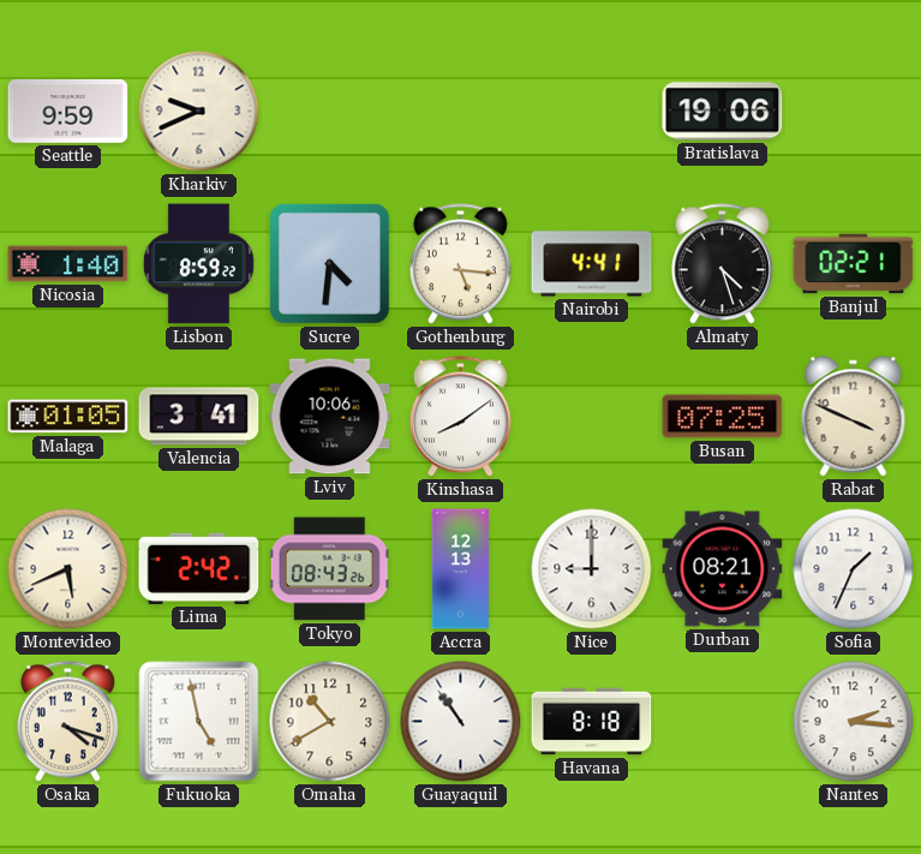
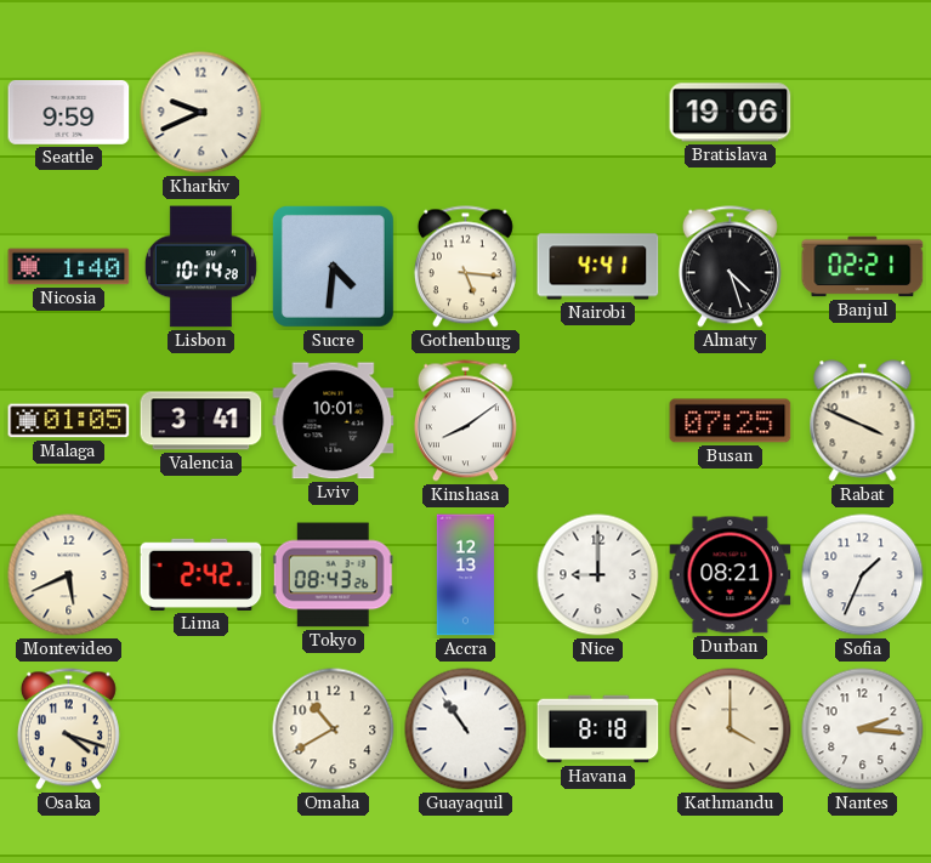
Lisbon: 8:59 -> 10:14
Lviv: 10:06 -> 10:01
Fukuoka: 4:58 -> none
Kathmandu: none -> 4:00
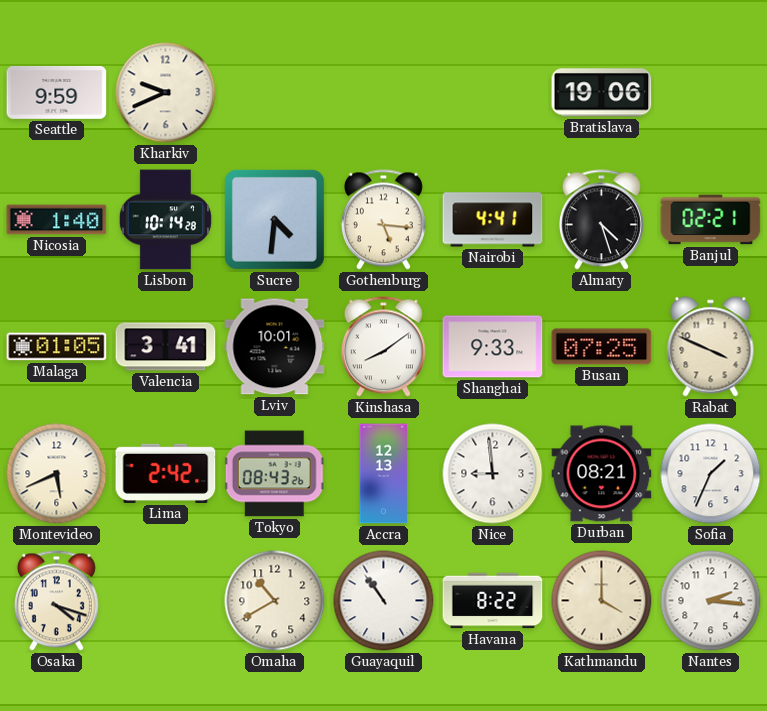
Shanghai: none -> 9:33
Nice: 9:00 -> 8:59
Havana: 8:18 -> 8:22
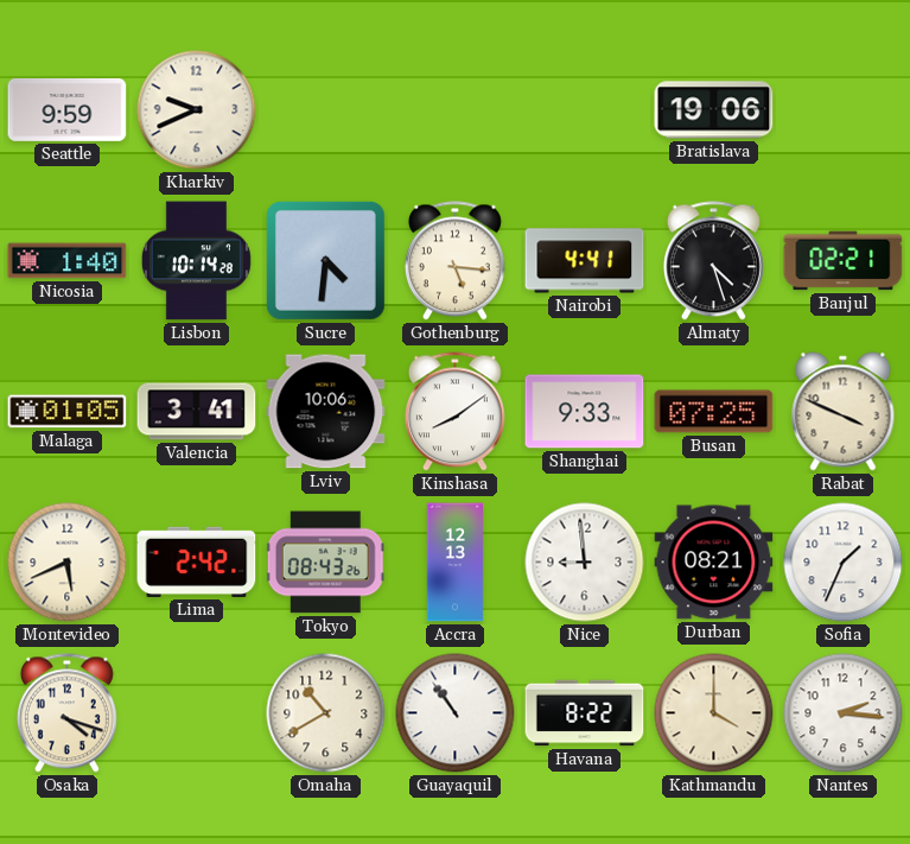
Lviv: 10:01 -> 10:06
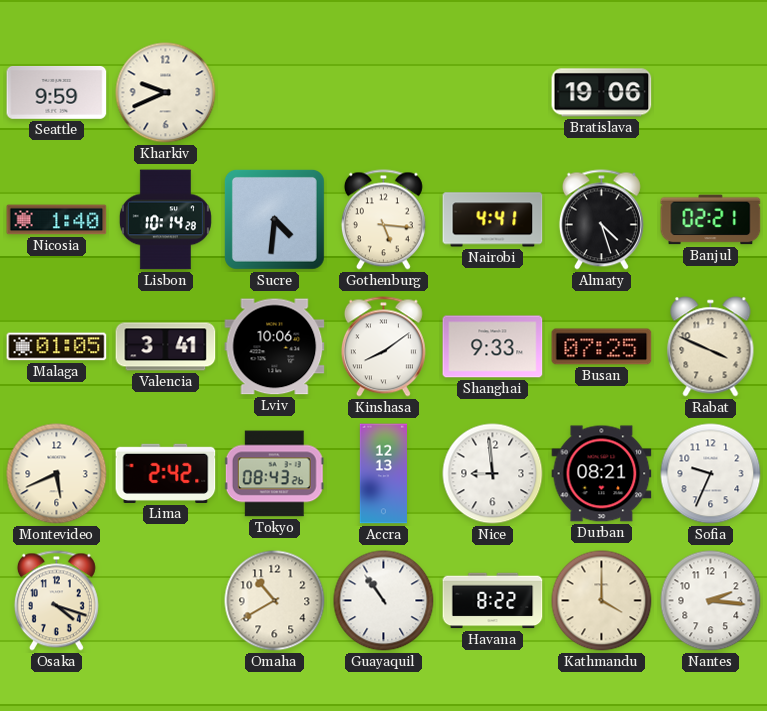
Sofia: 1:34 -> 9:34
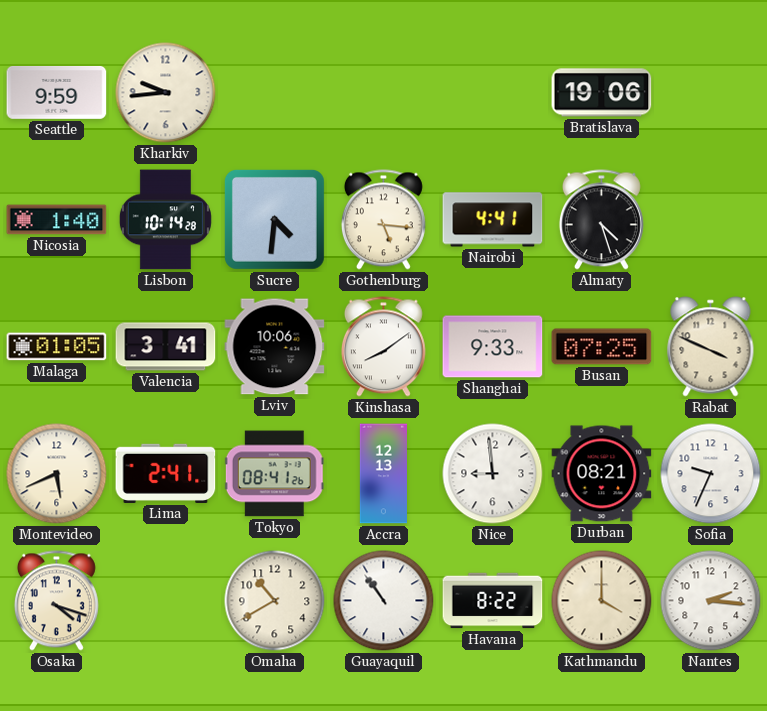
Kharkiv: 9:41 -> 9:44
Banjul: 02:21 -> none
Lima: 2:42 -> 2:41
Tokyo: 08:43 -> 08:41
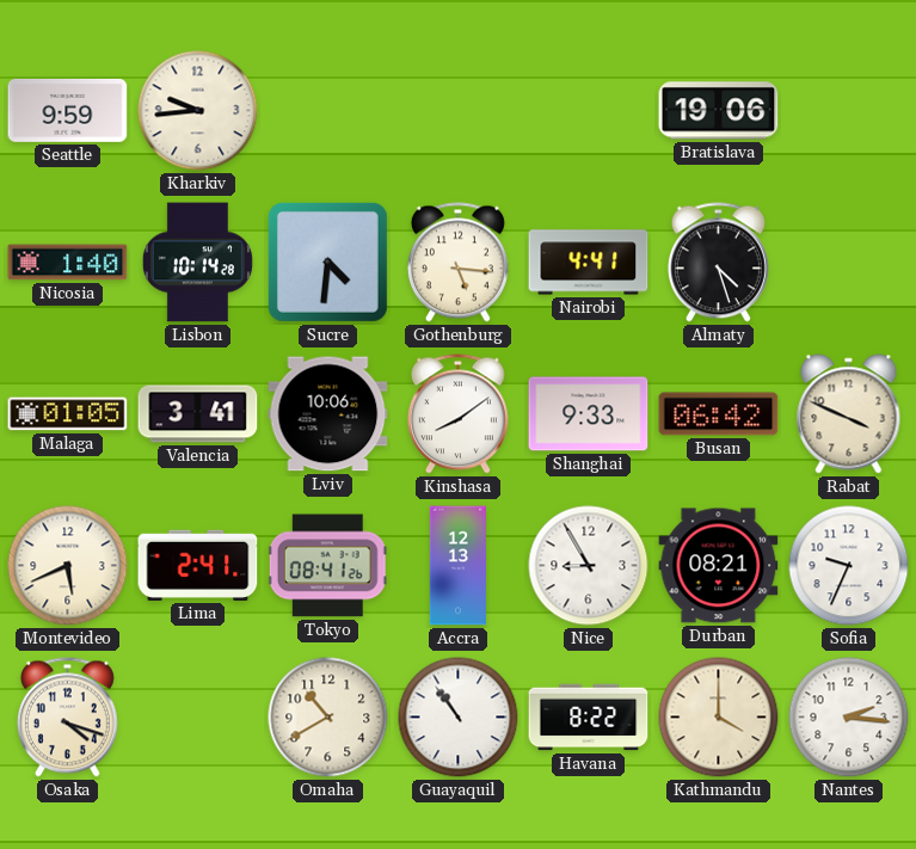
Busan: 07:25 -> 06:42
Nice: 8:59 -> 8:55
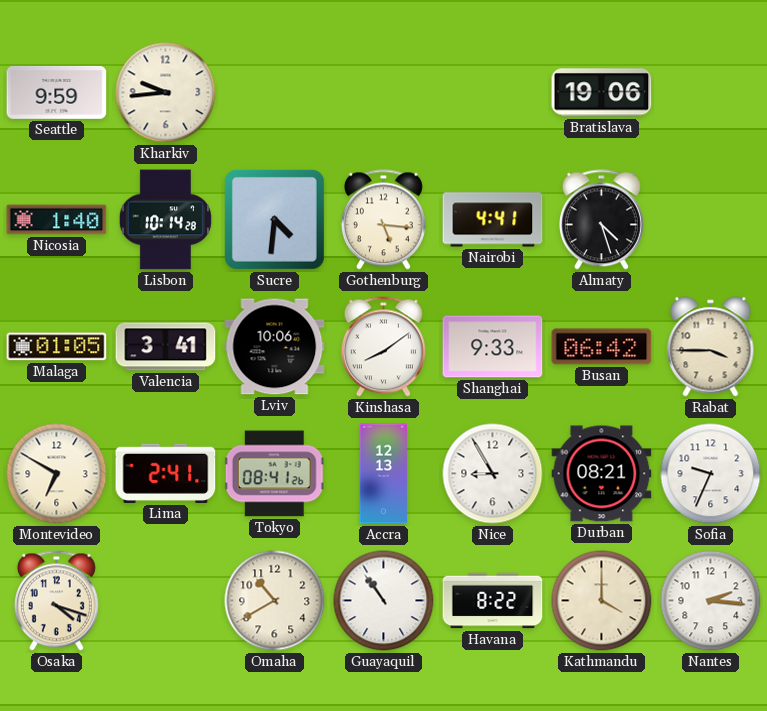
Rabat: 3:49 -> 3:45
Montevideo: 5:41 -> 6:50
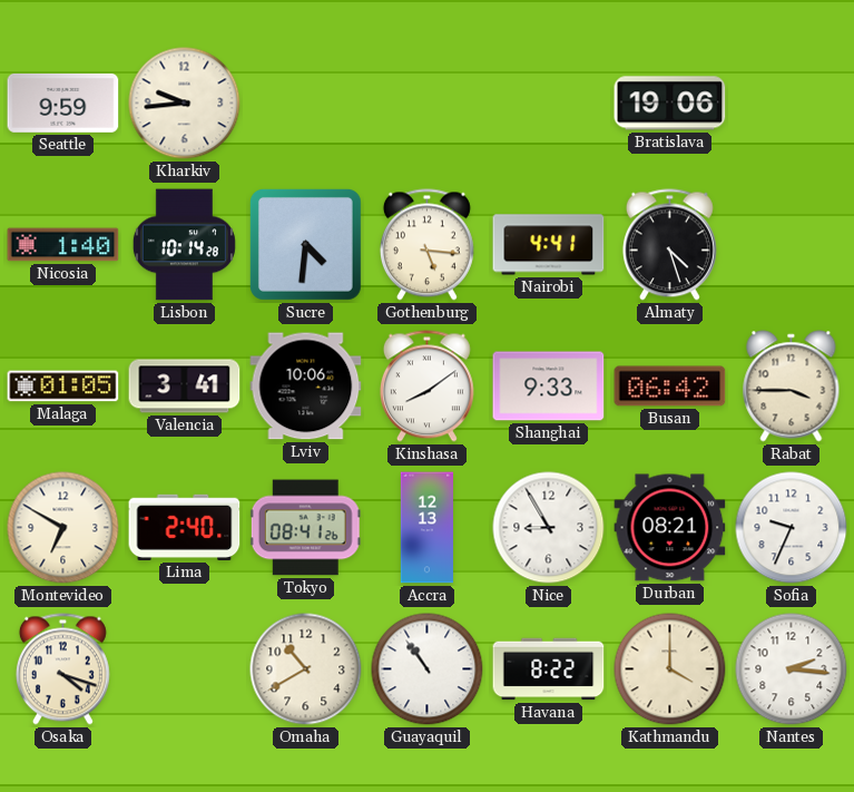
Lima: 2:41 -> 2:40
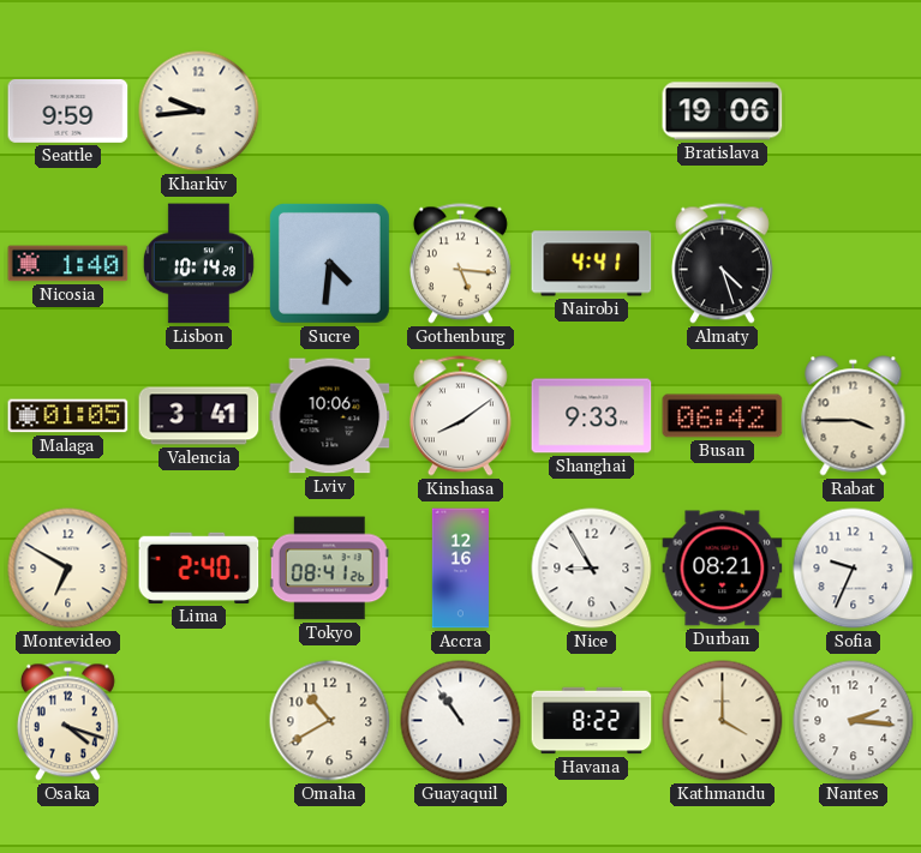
Accra: 12:13 -> 12:16
